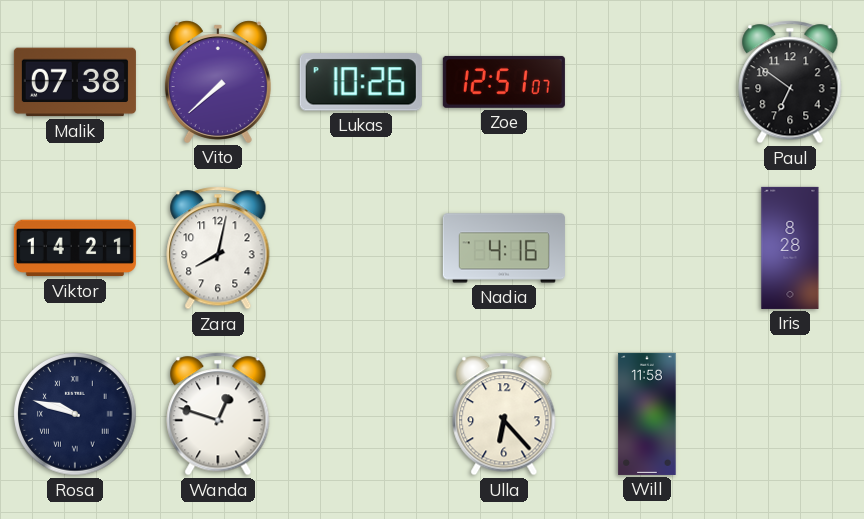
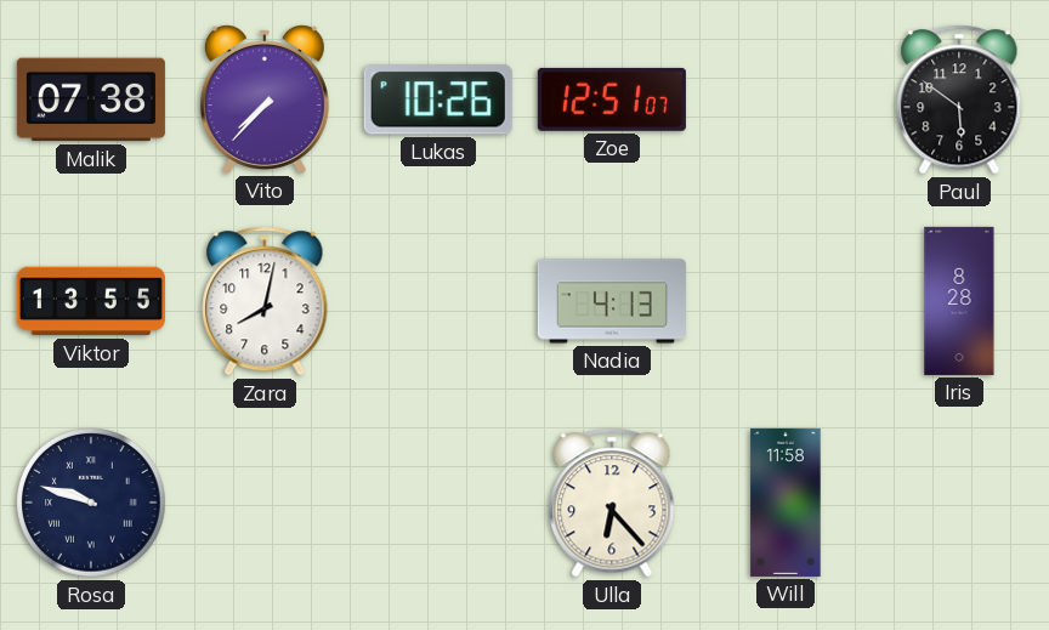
Vito: 7:38 -> 7:37
Paul: 6:51 -> 5:51
Viktor: 14:21 -> 13:55
Nadia: 4:16 -> 4:13
Wanda: 12:48 -> none
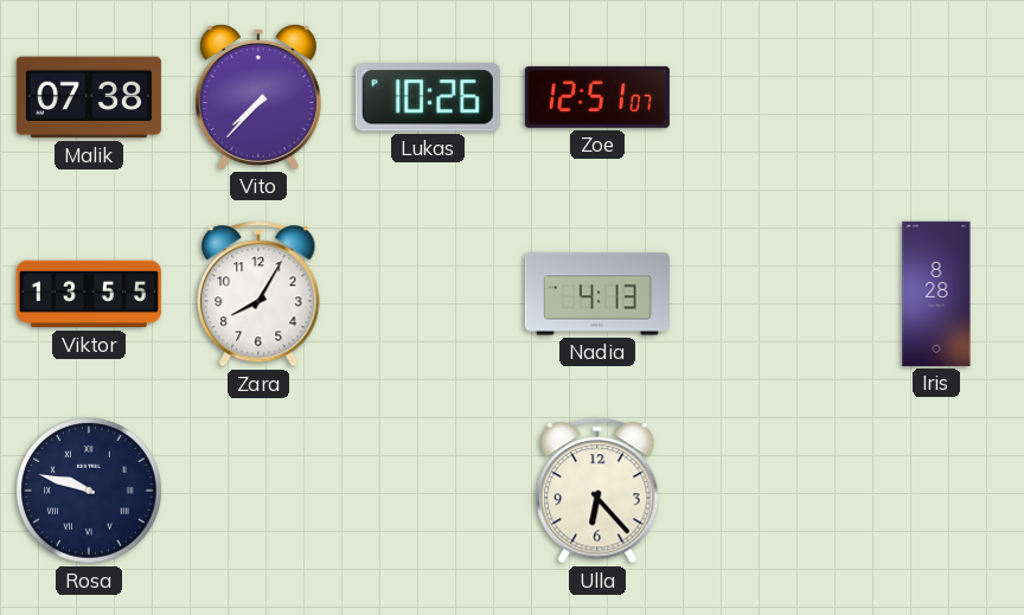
Paul: 5:51 -> none
Zara: 8:02 -> 8:05
Will: 11:58 -> none
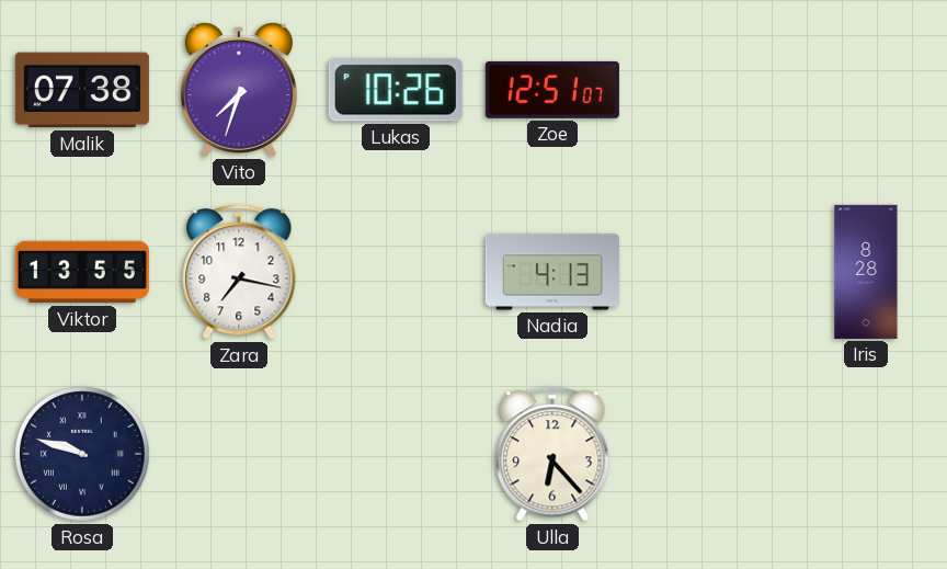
Vito: 7:37 -> 7:33
Zara: 8:05 -> 7:17
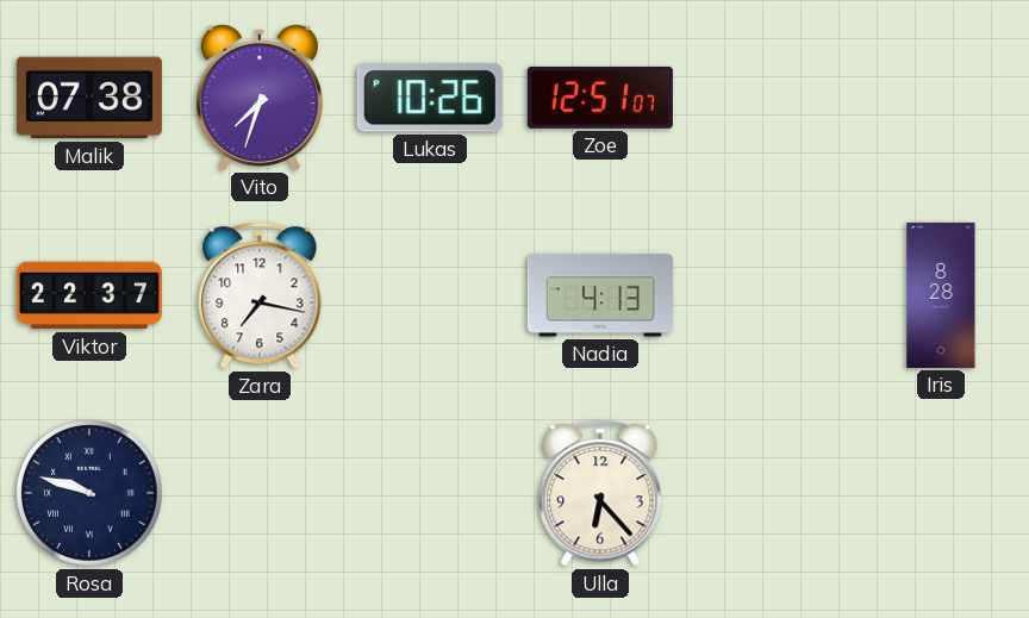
Viktor: 13:55 -> 22:37
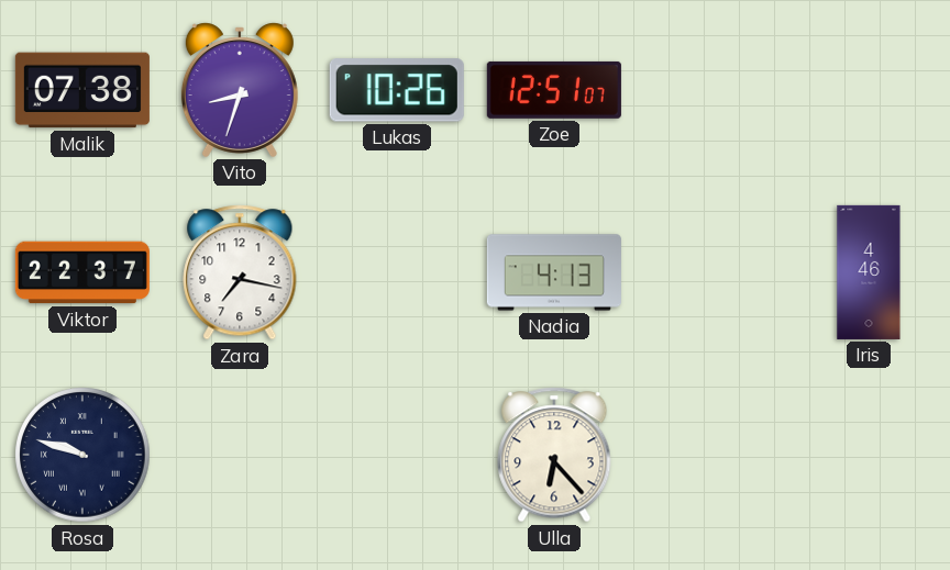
Vito: 7:33 -> 8:33
Iris: 8:28 -> 4:46
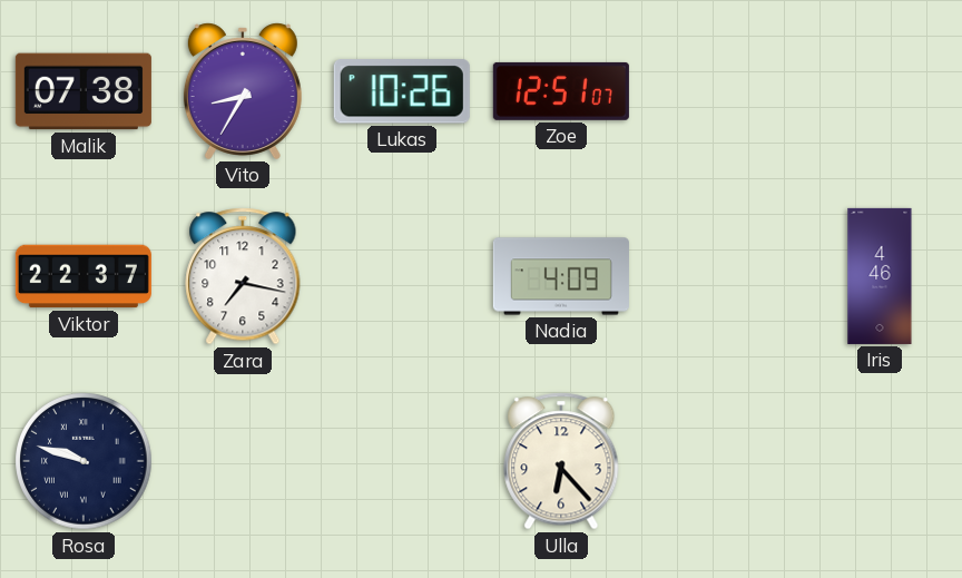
Vito: 8:33 -> 8:35
Nadia: 4:13 -> 4:09
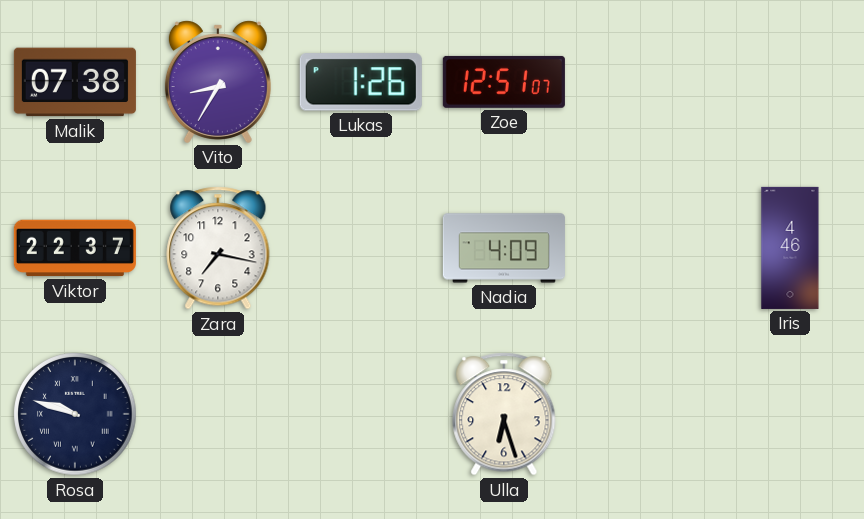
Lukas: 10:26 -> 1:26
Ulla: 6:23 -> 6:27
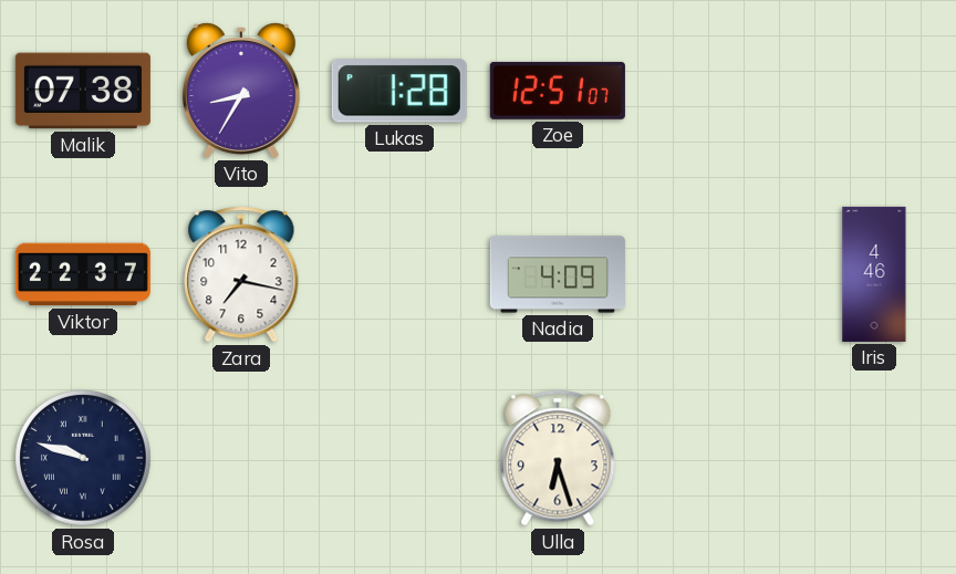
Lukas: 1:26 -> 1:28
